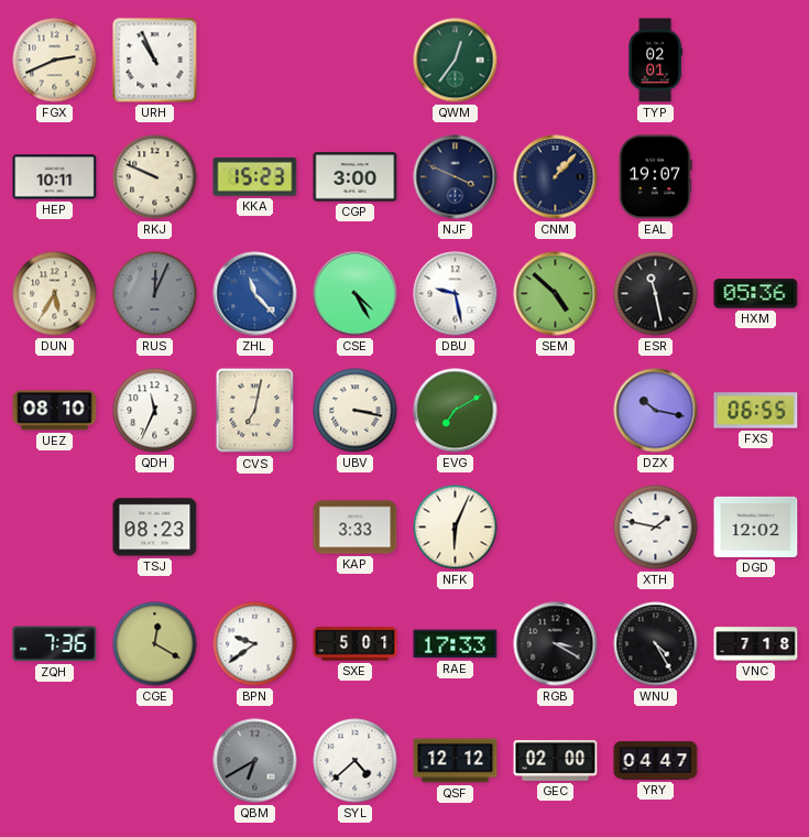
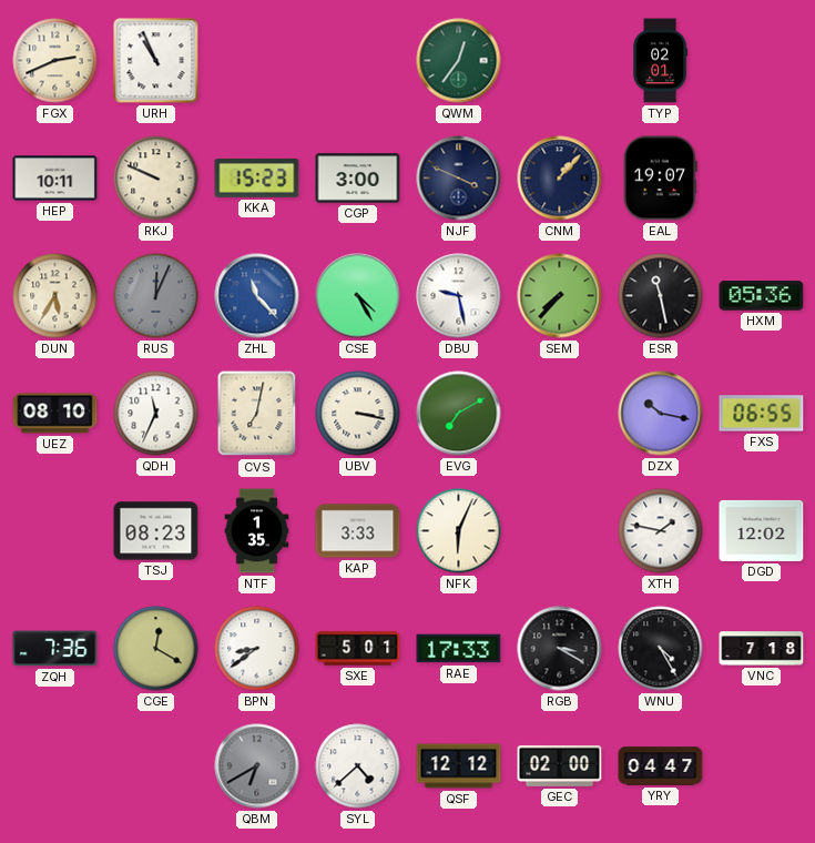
SEM: 4:52 -> 7:37
NTF: none -> 1:35
BPN: 9:39 -> 8:39
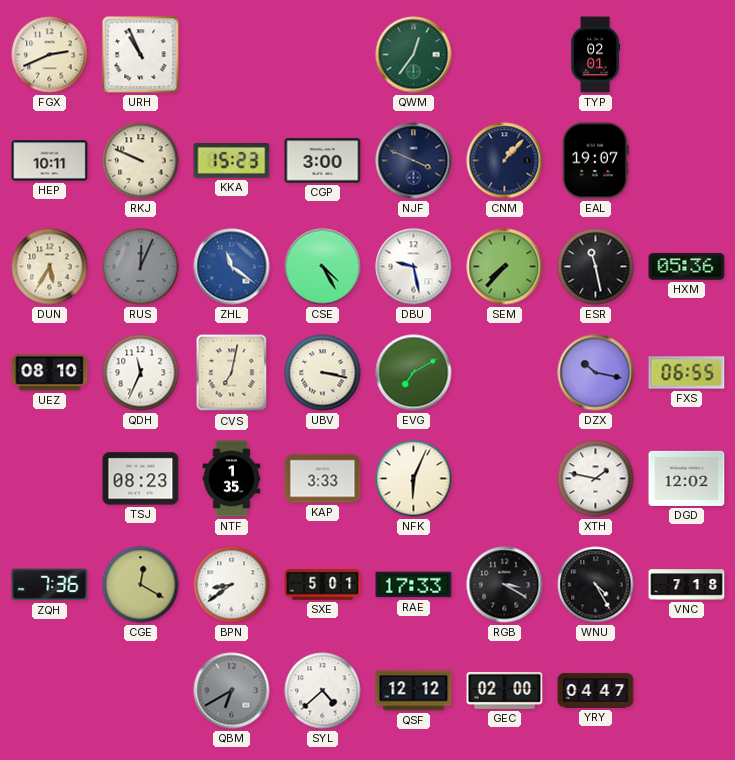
ZHL: 11:23 -> 11:21
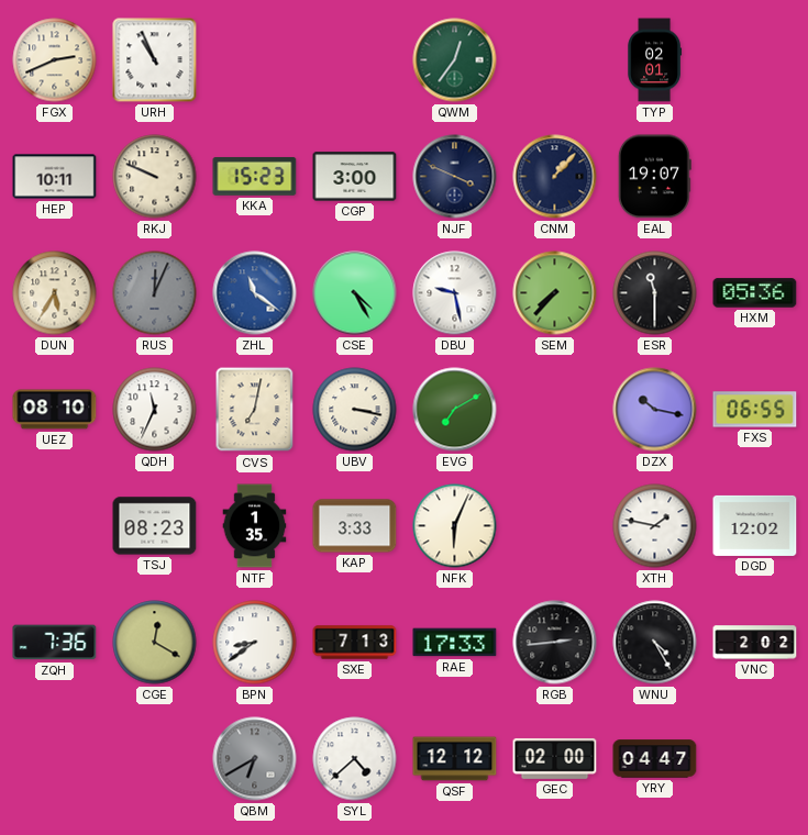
ESR: 11:28 -> 11:30
SXE: 5:01 -> 7:13
RGB: 3:20 -> 2:44
VNC: 7:18 -> 2:02
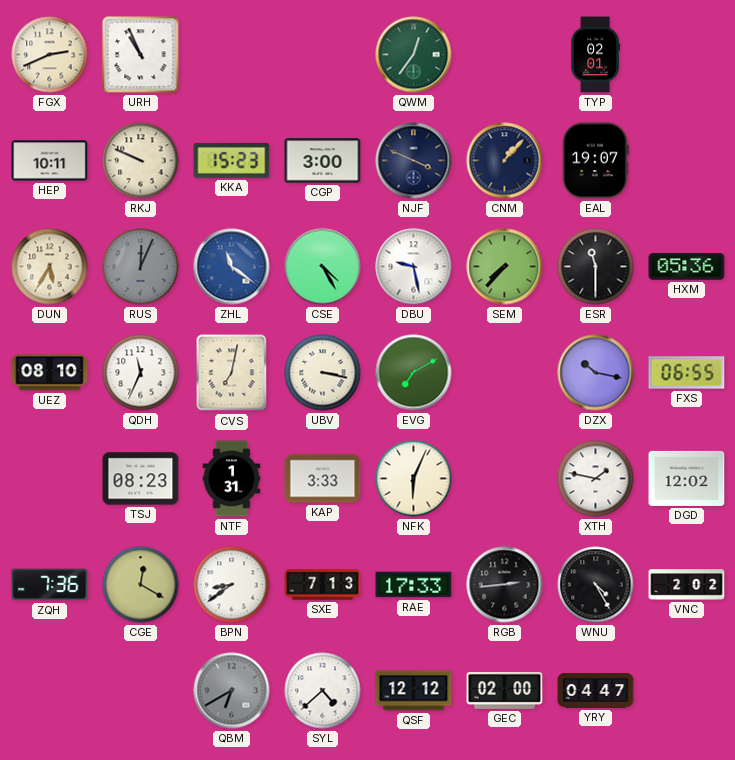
NTF: 1:35 -> 1:31
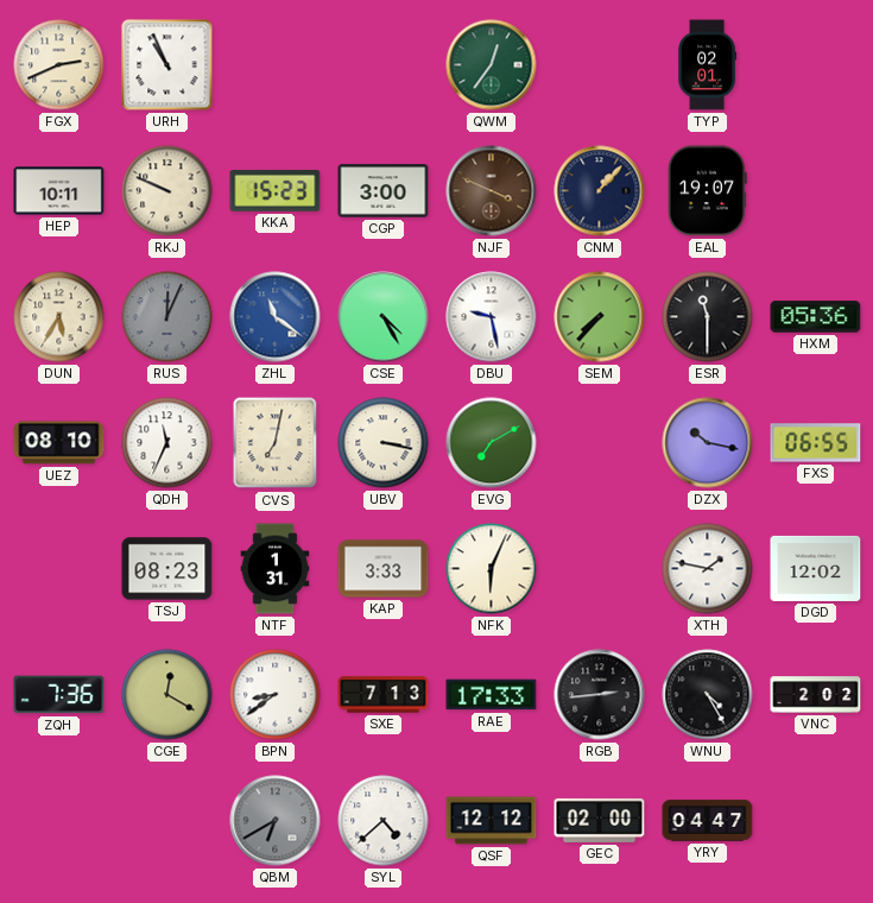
NJF dial: navy -> brown
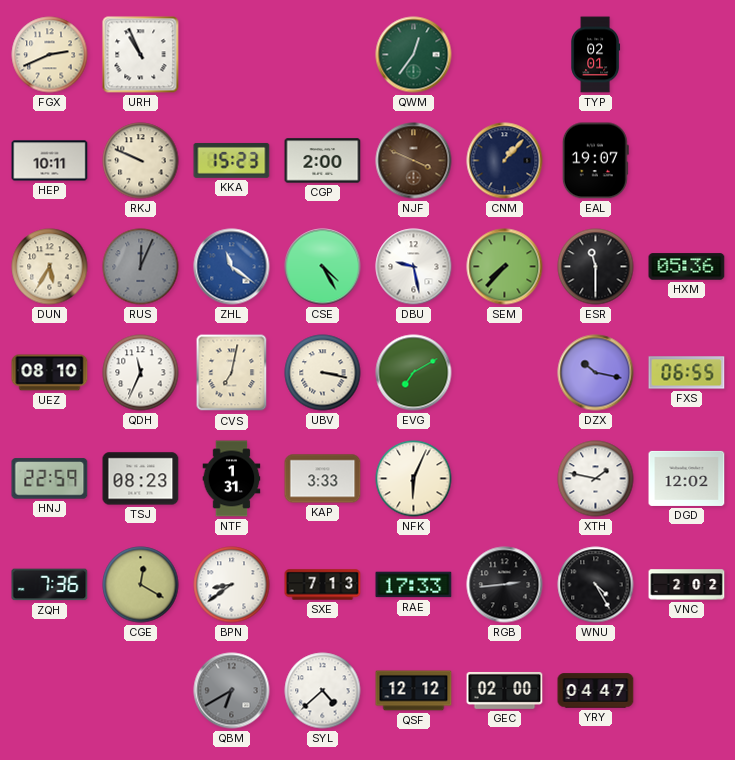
CGP: 3:00 -> 2:00
HNJ: none -> 22:59
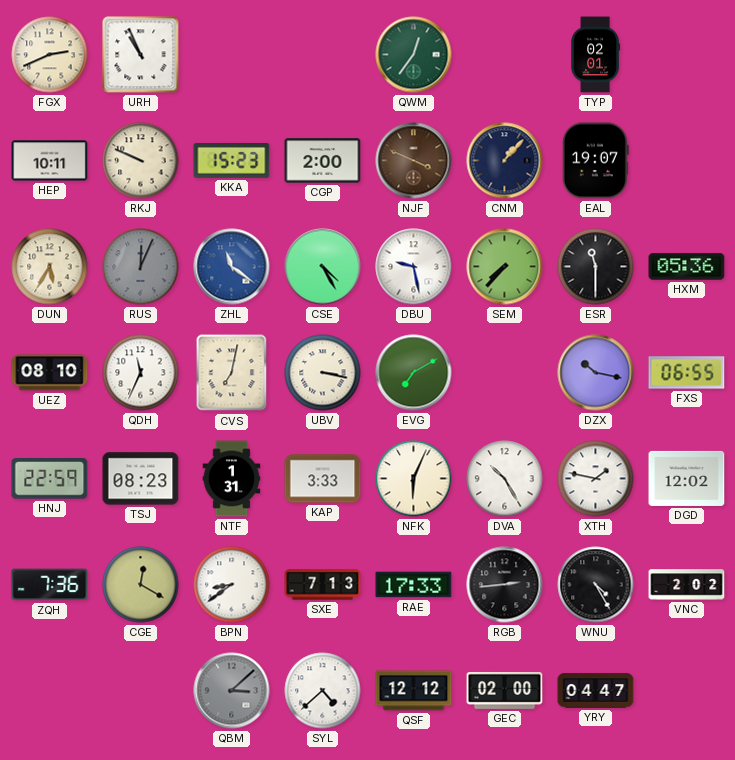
DVA: none -> 10:25
QBM: 6:40 -> 3:08
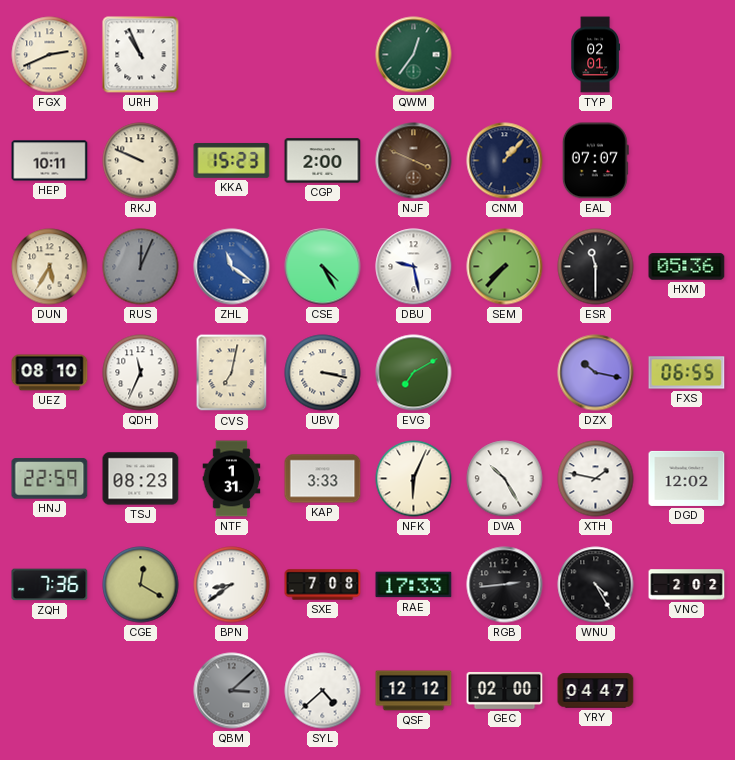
EAL: 19:07 -> 07:07
SXE: 7:13 -> 7:08
